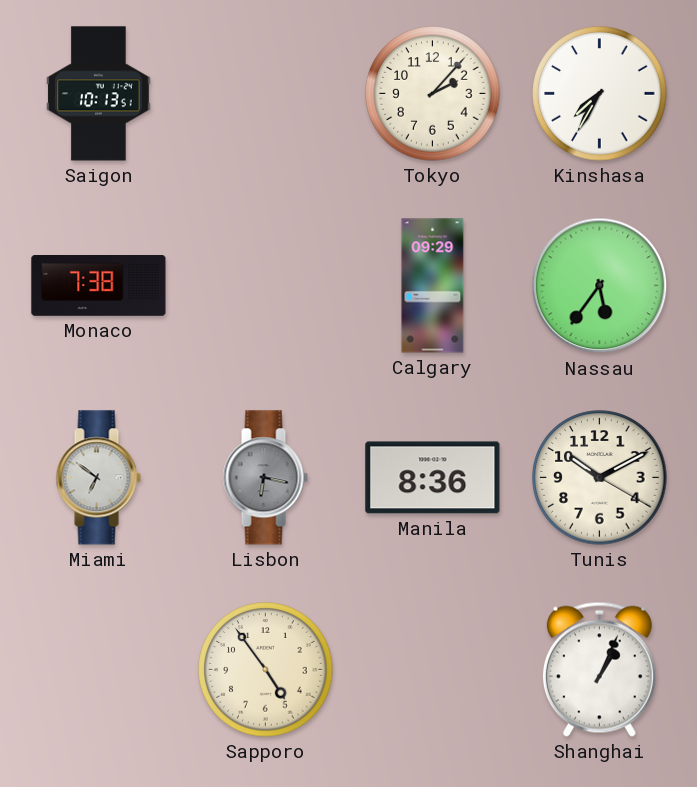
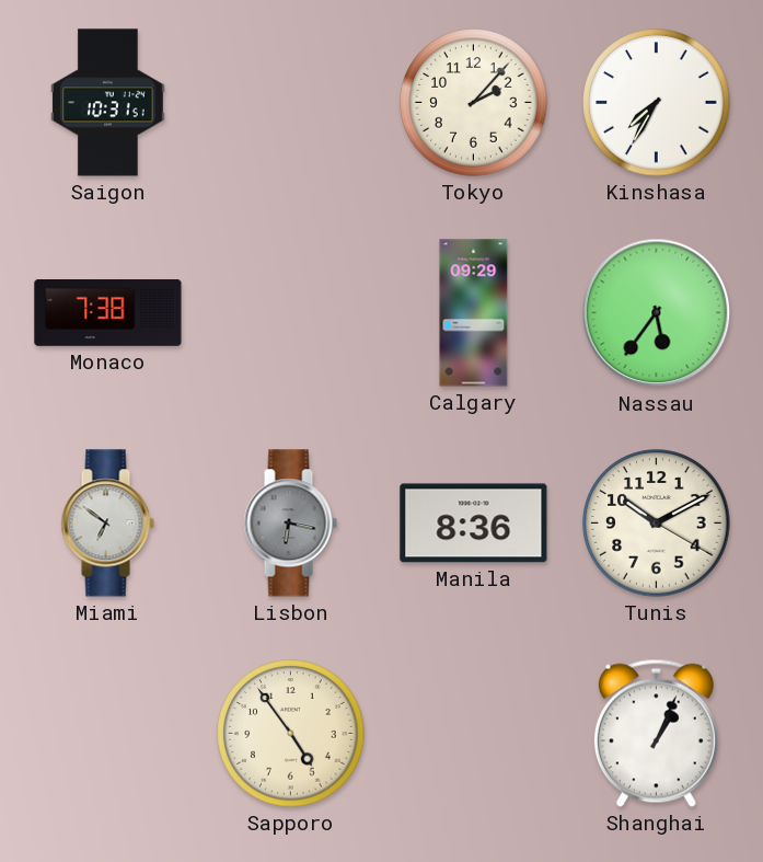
Saigon: 10:13 -> 10:31
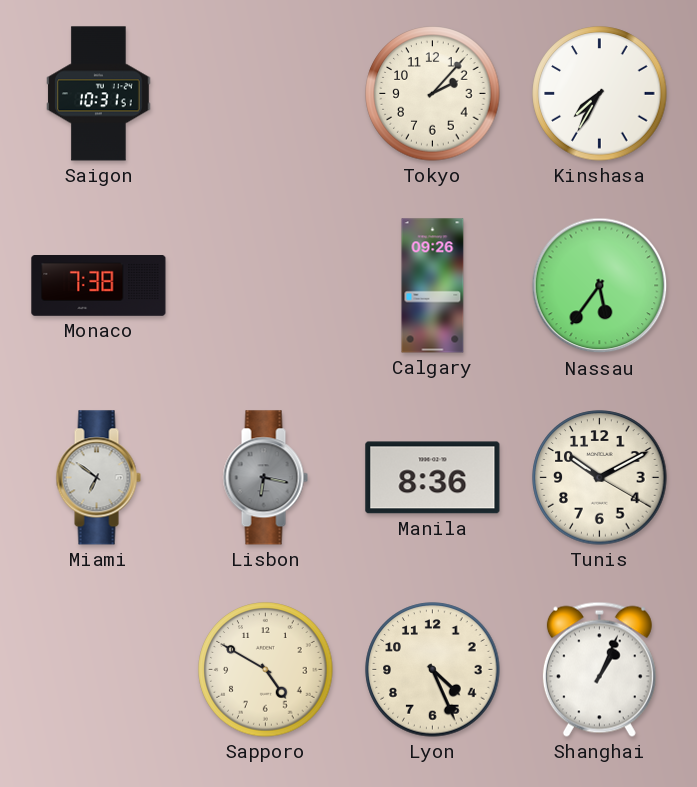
Calgary: 09:29 -> 09:26
Sapporo: 4:54 -> 4:50
Lyon: none -> 4:26
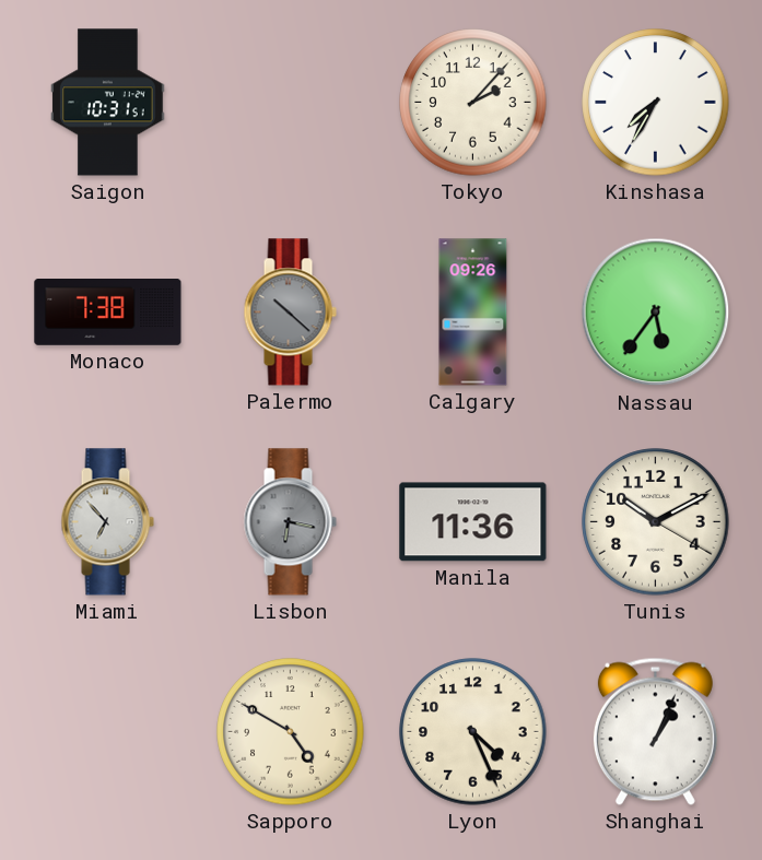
Palermo: none -> 10:22
Miami: 6:51 -> 6:53
Manila: 8:36 -> 11:36
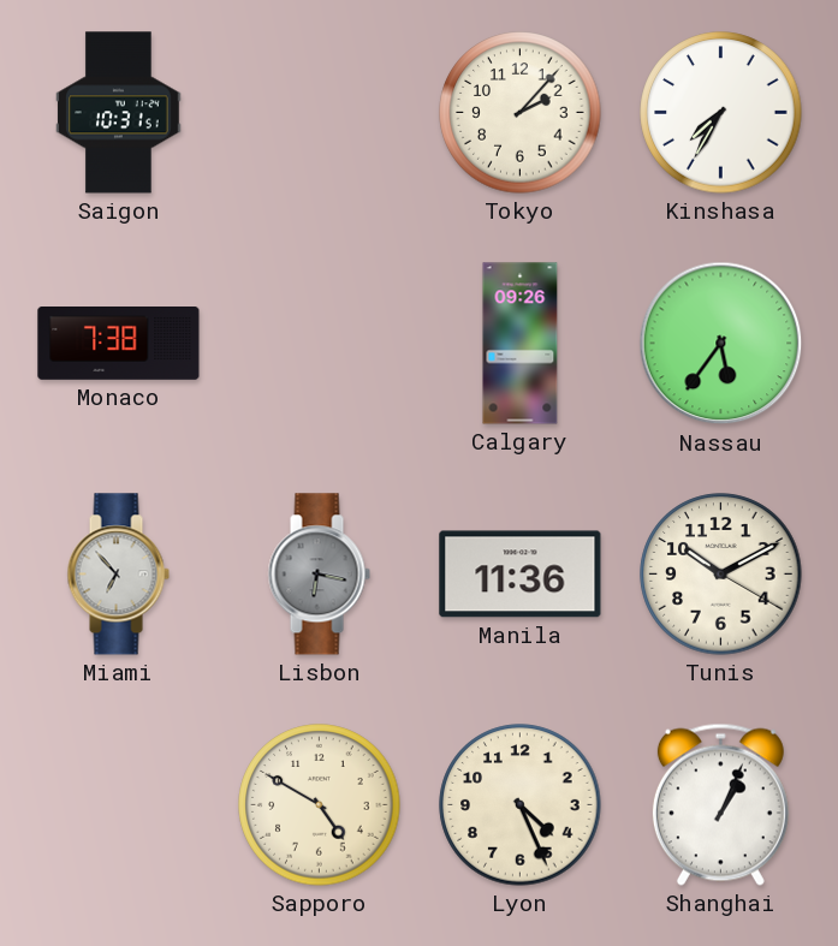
Palermo: 10:22 -> none
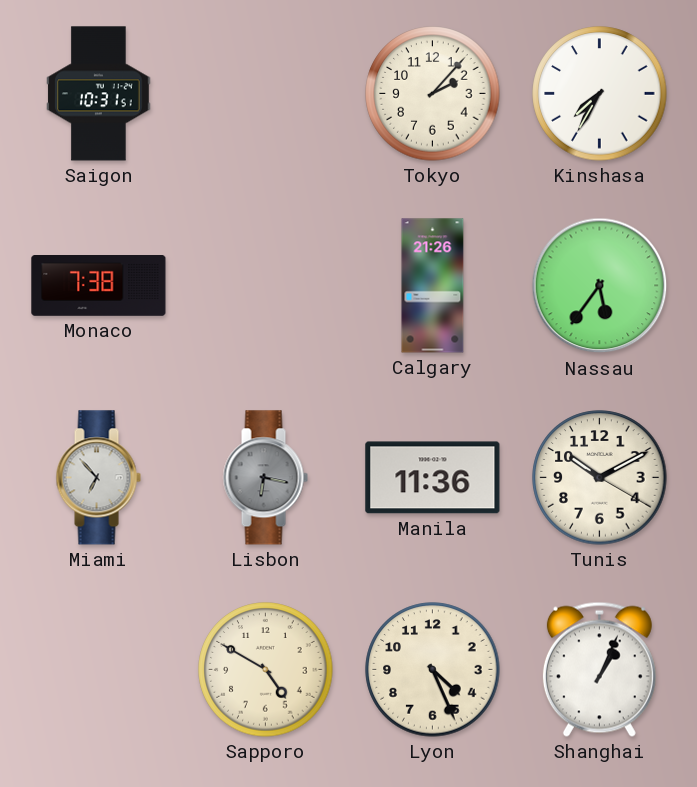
Calgary: 09:26 -> 21:26
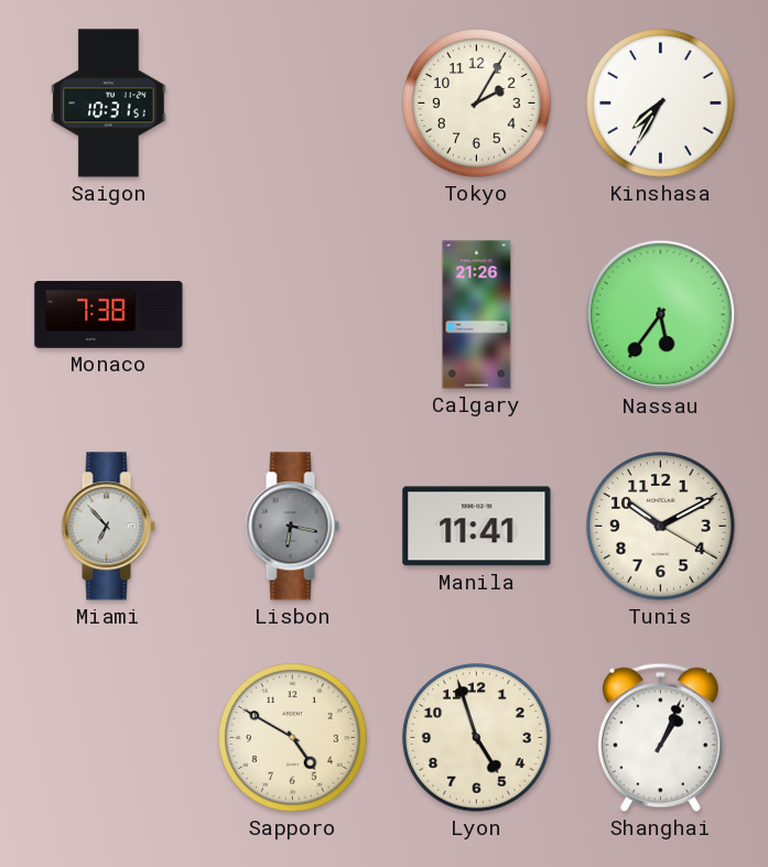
Tokyo: 2:07 -> 2:05
Manila: 11:36 -> 11:41
Lyon: 4:26 -> 4:57
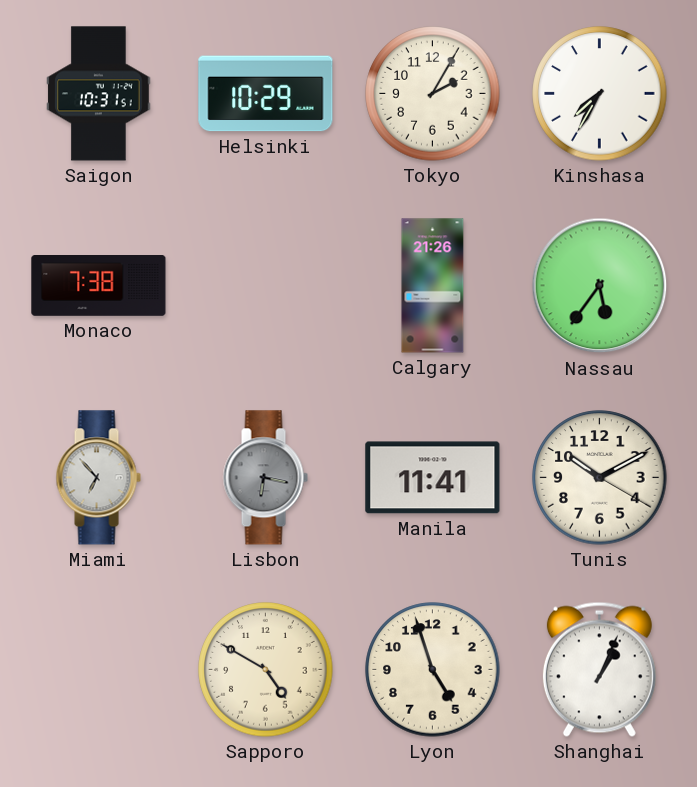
Helsinki: none -> 10:29
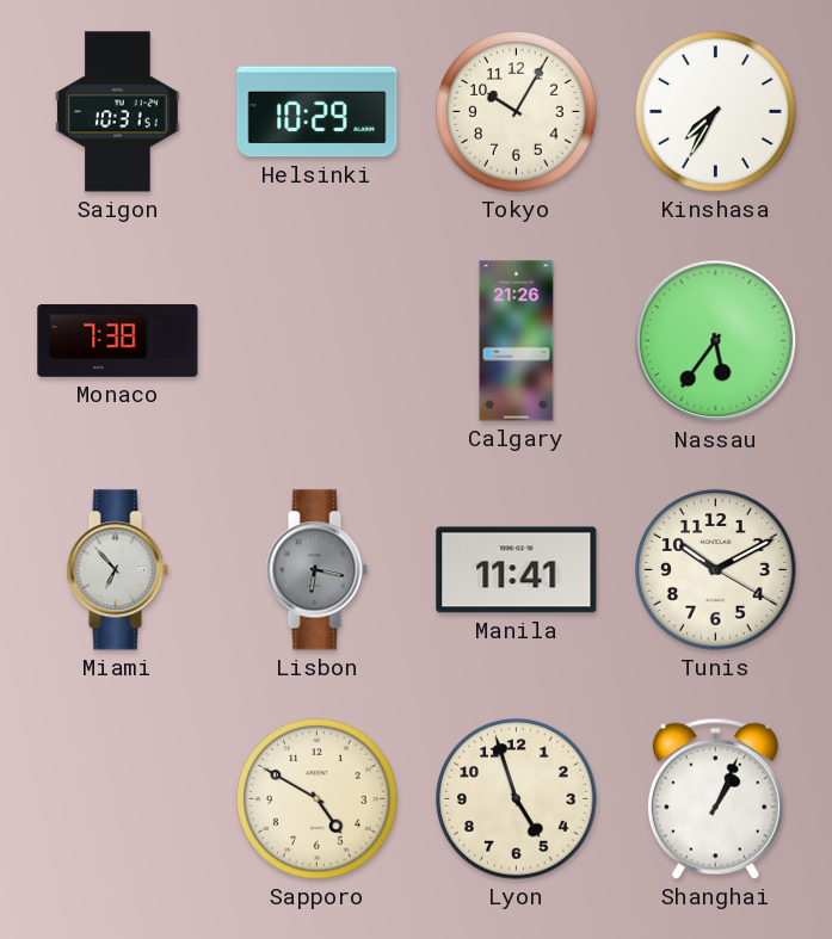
Tokyo: 2:05 -> 10:05
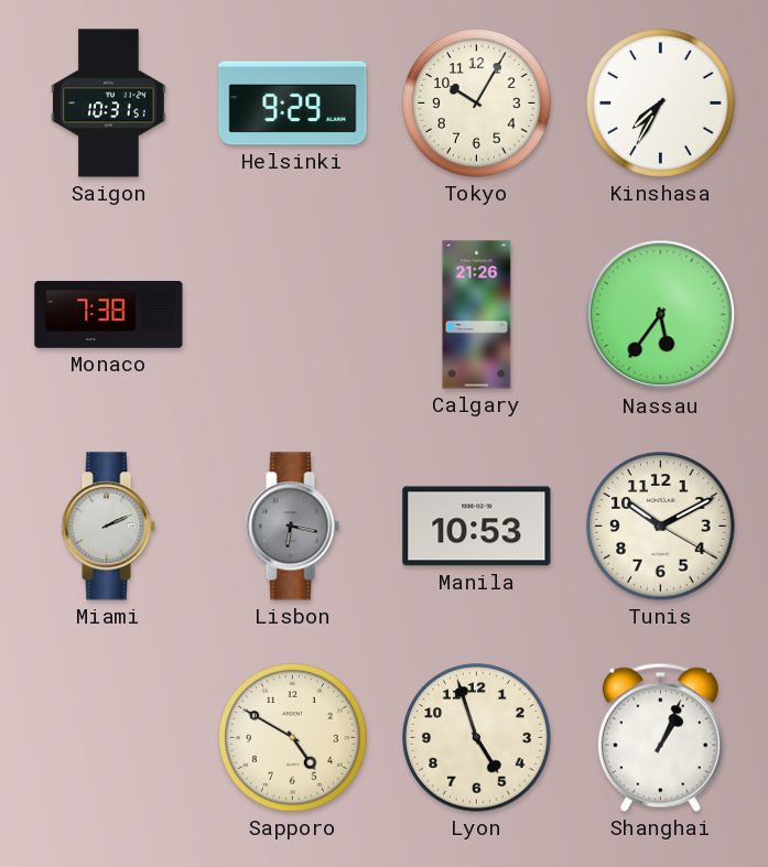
Helsinki: 10:29 -> 9:29
Miami: 6:53 -> 2:11
Manila: 11:41 -> 10:53
